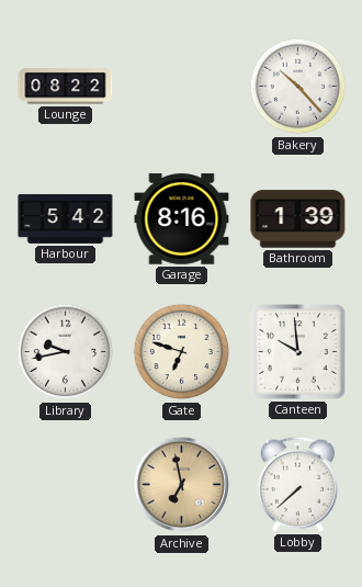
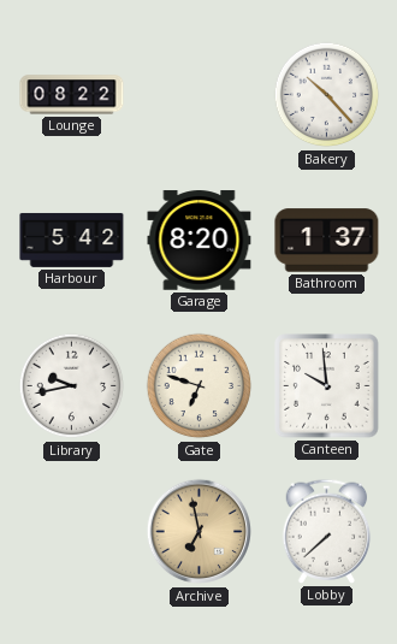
Garage: 8:16 -> 8:20
Bathroom: 1:39 -> 1:37
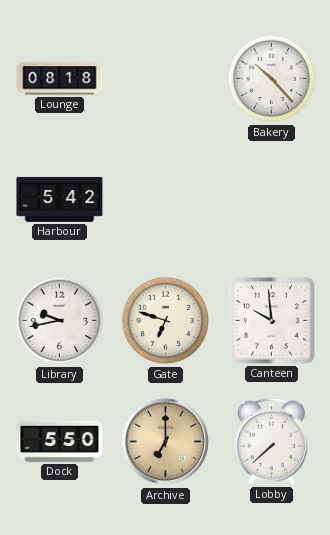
Lounge: 08:22 -> 08:18
Garage: 8:20 -> none
Bathroom: 1:37 -> none
Dock: none -> 5:50
Archive: 6:58 -> 7:00
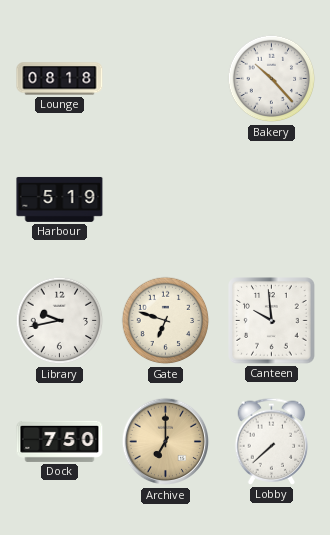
Harbour: 5:42 -> 5:19
Dock: 5:50 -> 7:50
